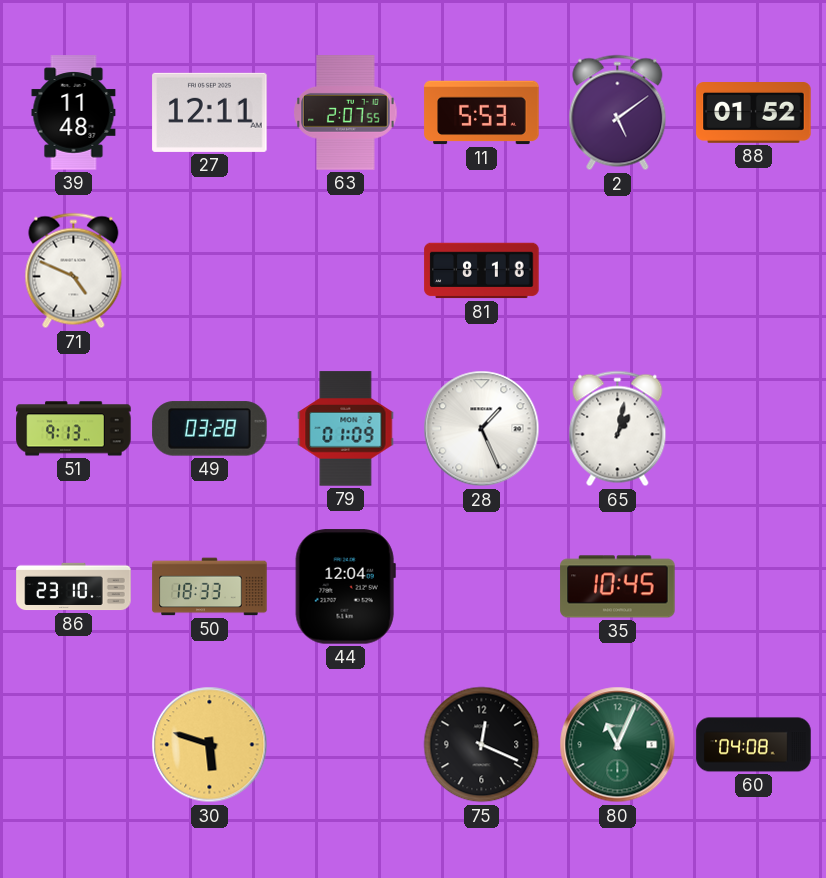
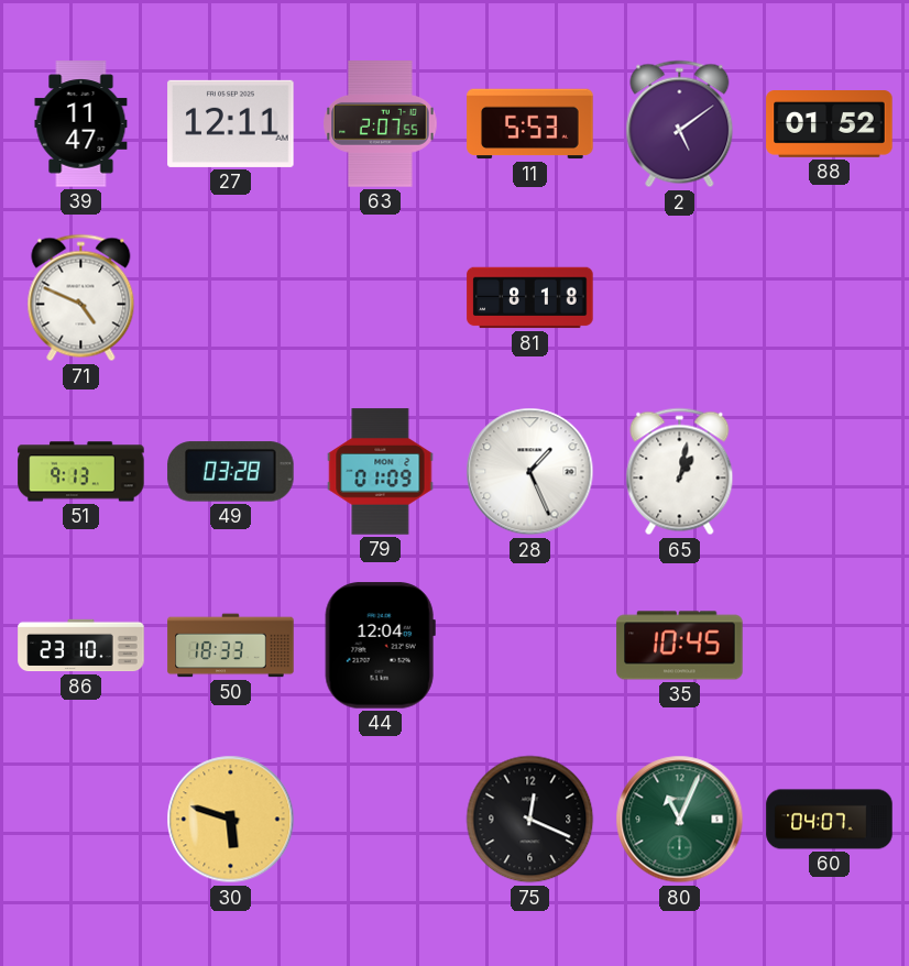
39: 11:48 -> 11:47
60: 04:08 -> 04:07
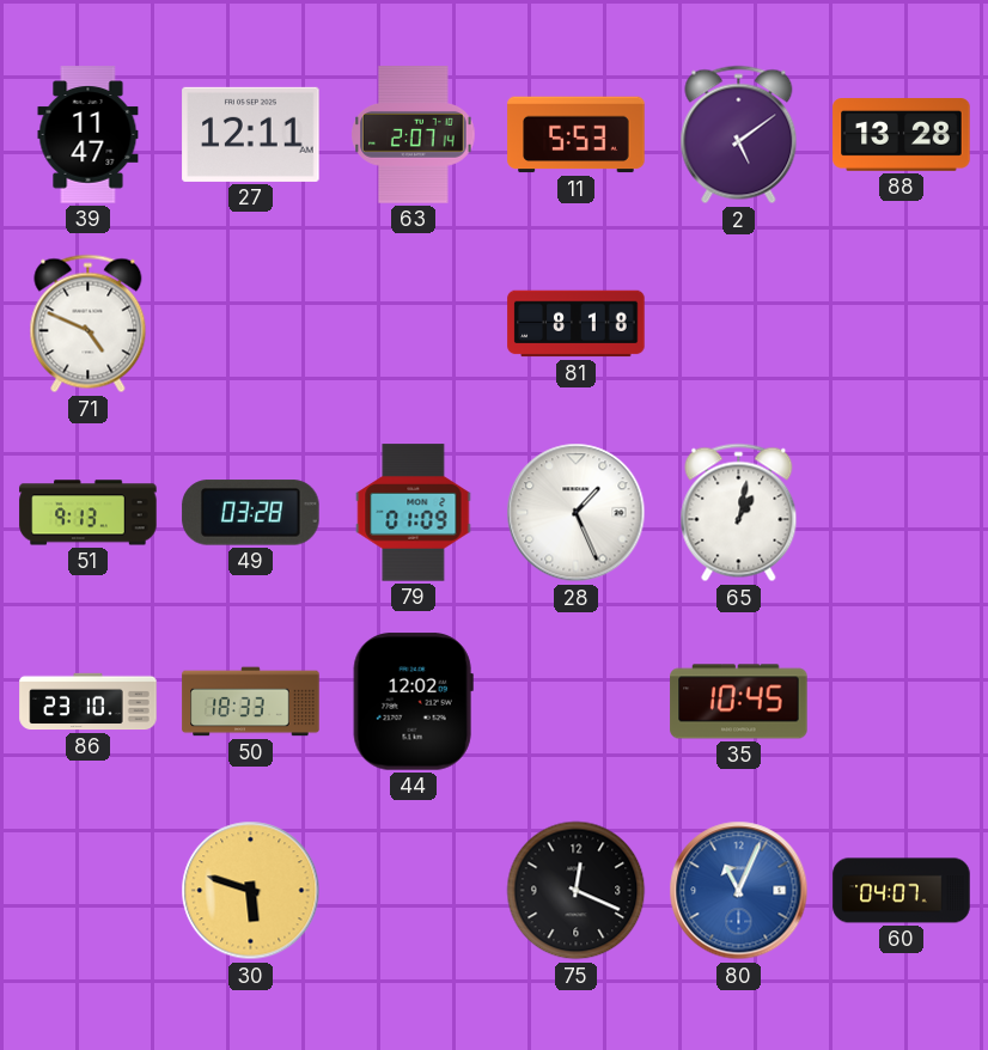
63: 2:07:55 -> 2:07:14
88: 01:52 -> 13:28
44: 12:04 -> 12:02
80 dial: green -> blue
